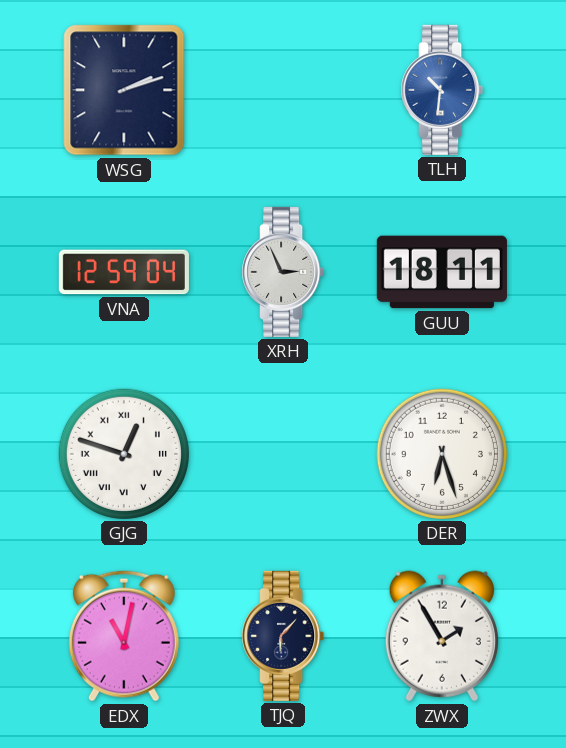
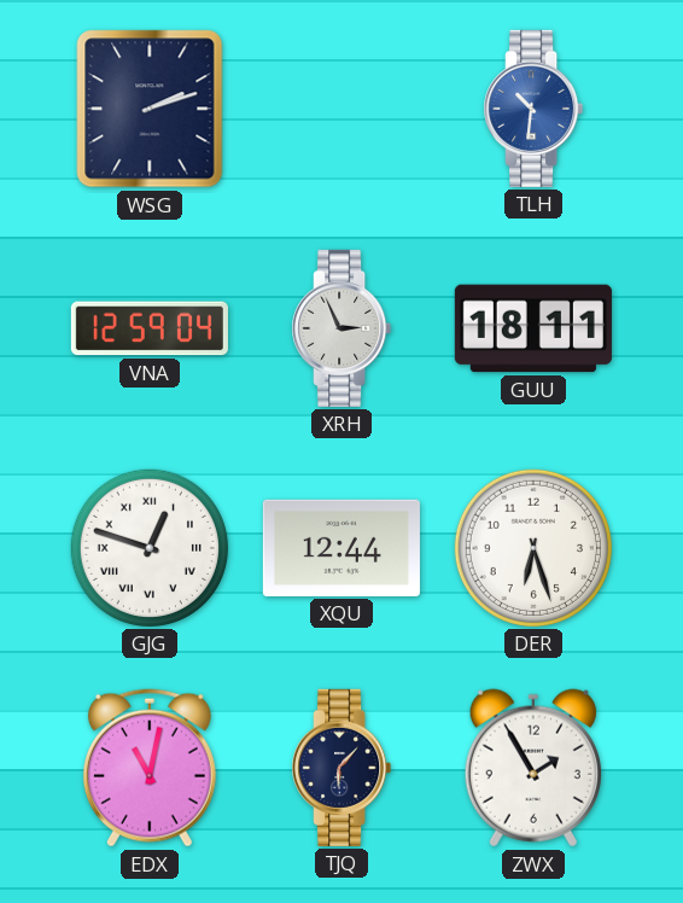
XQU: none -> 12:44
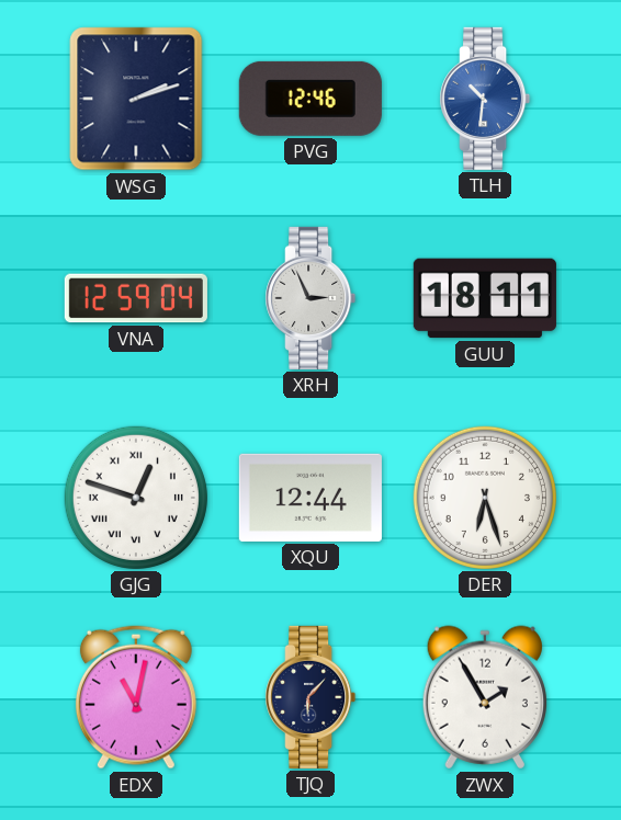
PVG: none -> 12:46
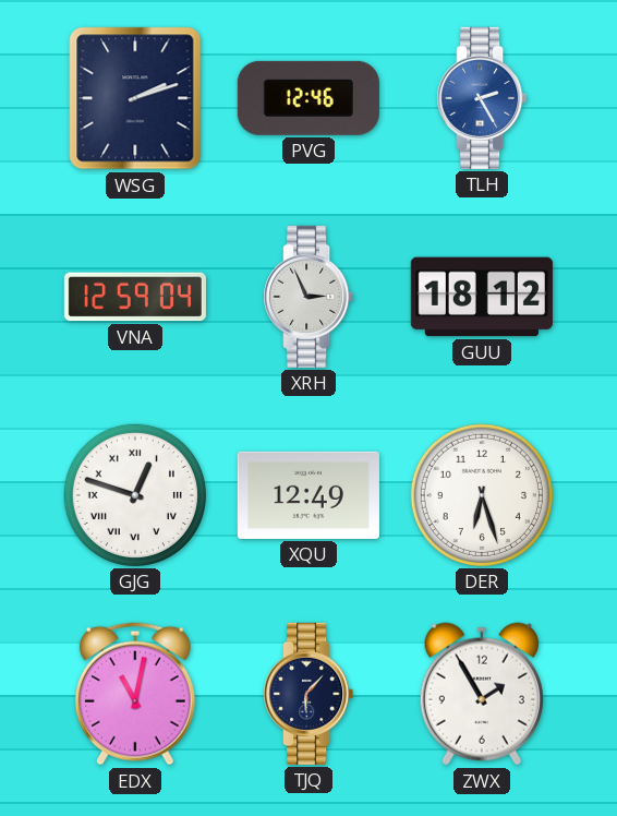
TLH: 10:31 -> 2:25
GUU: 18:11 -> 18:12
XQU: 12:44 -> 12:49
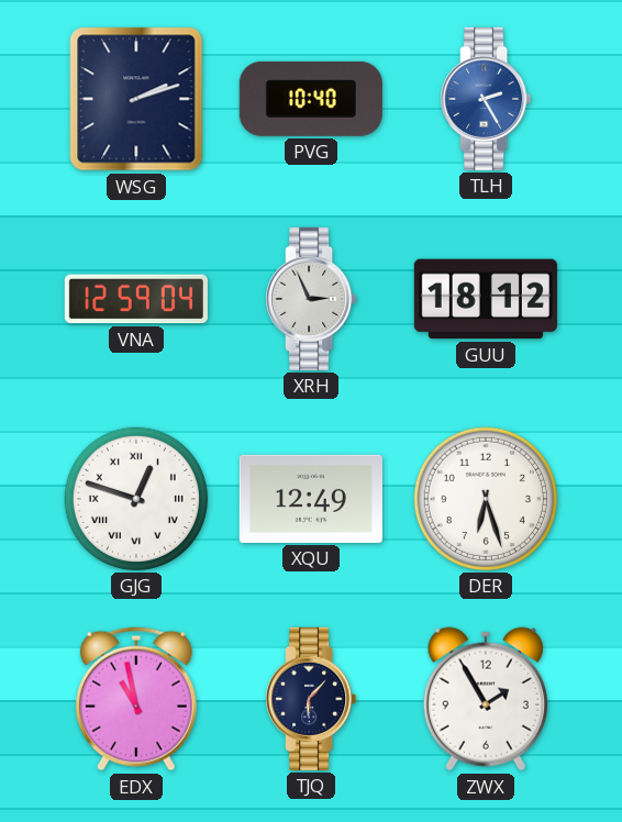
PVG: 12:46 -> 10:40
EDX: 11:02 -> 10:58
